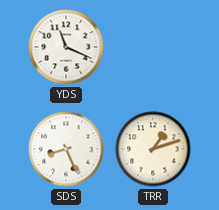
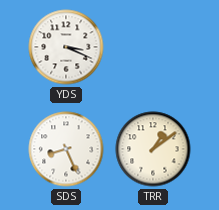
YDS: 11:19 -> 3:19
TRR: 1:12 -> 1:09
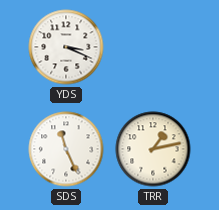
SDS: 8:26 -> 11:26
TRR: 1:09 -> 1:13
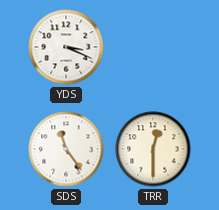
SDS: 11:26 -> 11:24
TRR: 1:13 -> 12:30
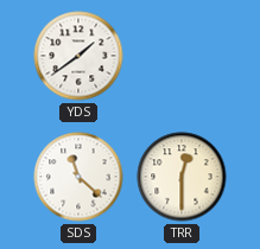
YDS: 3:19 -> 1:39
SDS: 11:24 -> 11:22
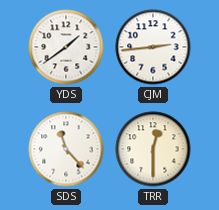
CJM: none -> 2:44
SDS: 11:22 -> 11:23
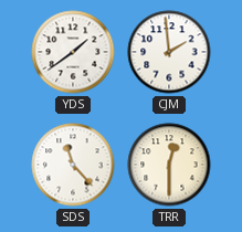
CJM: 2:44 -> 1:59
